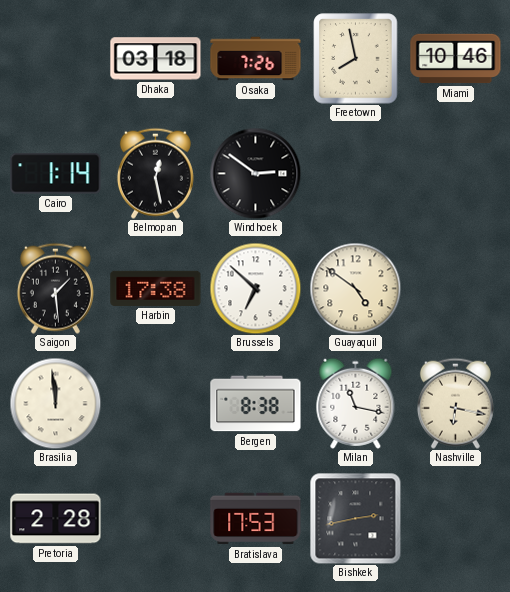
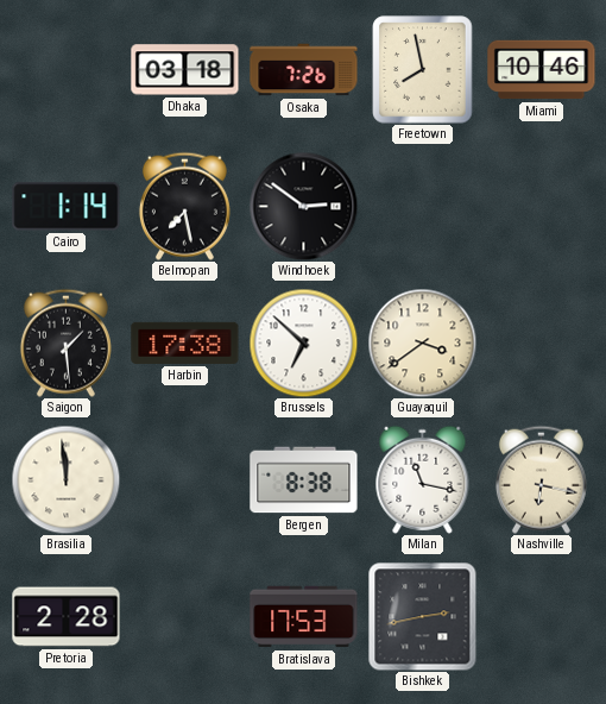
Belmopan: 12:28 -> 7:28
Guayaquil: 4:51 -> 3:39
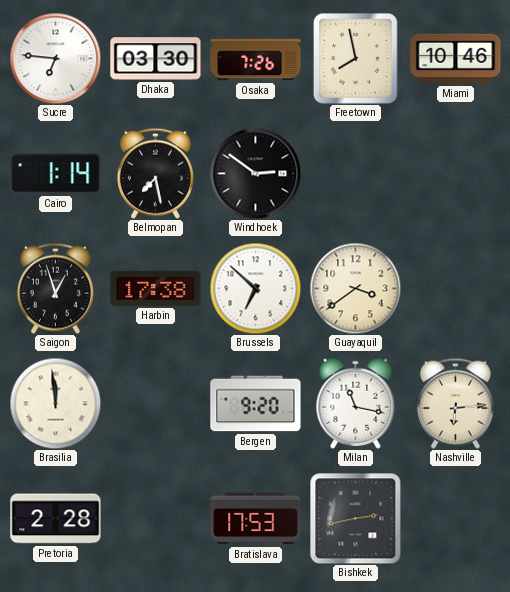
Sucre: none -> 6:46
Dhaka: 03:18 -> 03:30
Saigon: 1:29 -> 12:57
Bergen: 8:38 -> 9:20
Nashville: 6:17 -> 6:14
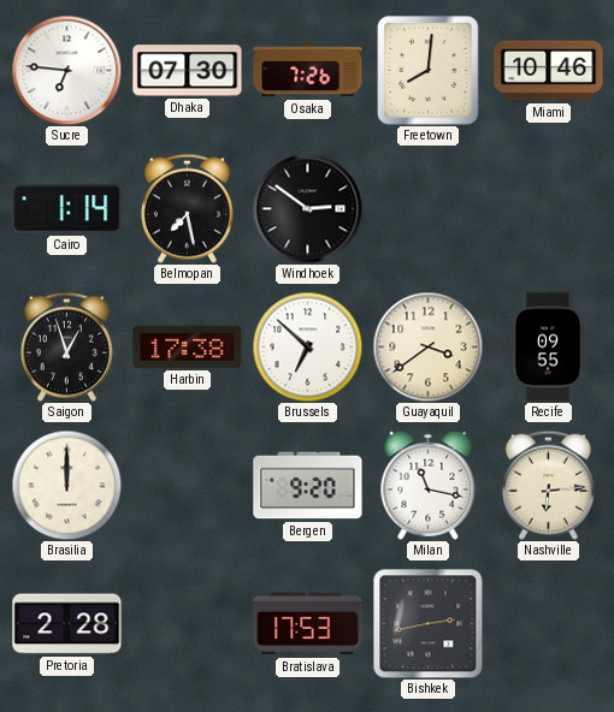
Dhaka: 03:30 -> 07:30
Freetown: 7:58 -> 8:01
Recife: none -> 09:55
Brasilia: 11:59 -> 12:00
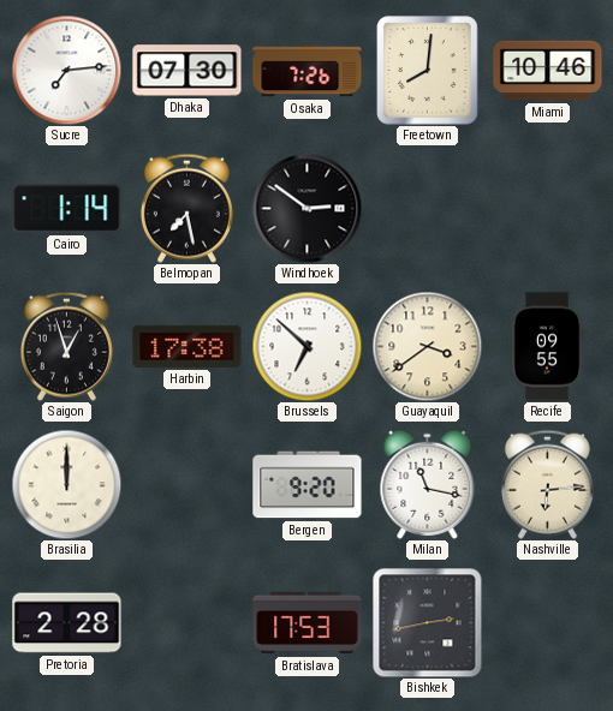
Sucre: 6:46 -> 7:14
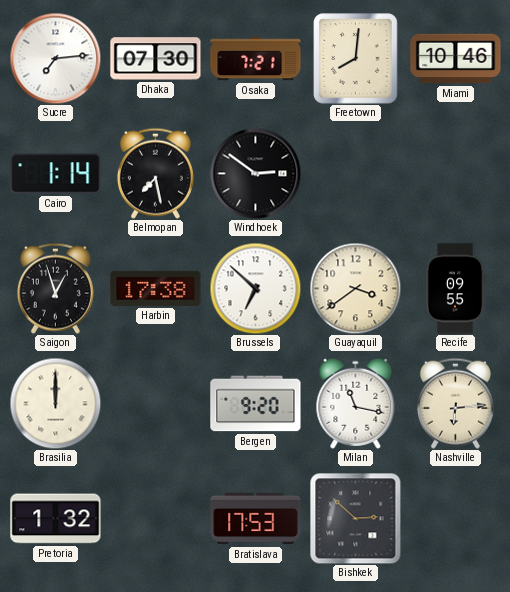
Osaka: 7:26 -> 7:21
Pretoria: 2:28 -> 1:32
Bishkek: 2:43 -> 2:52
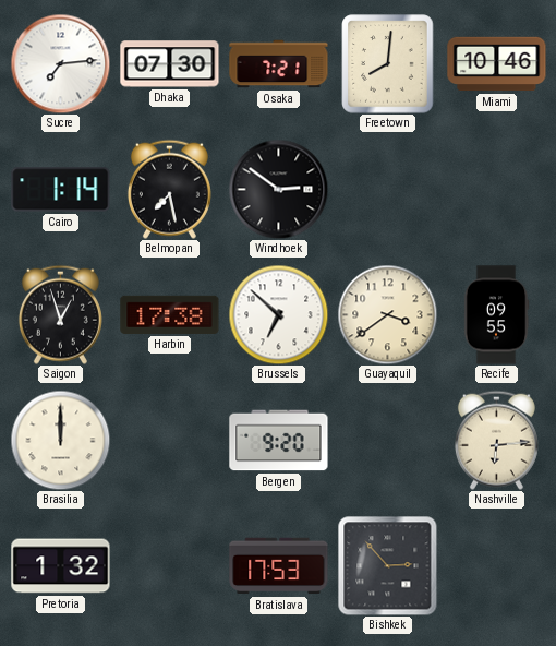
Milan: 11:17 -> none
Bishkek: 2:52 -> 2:53
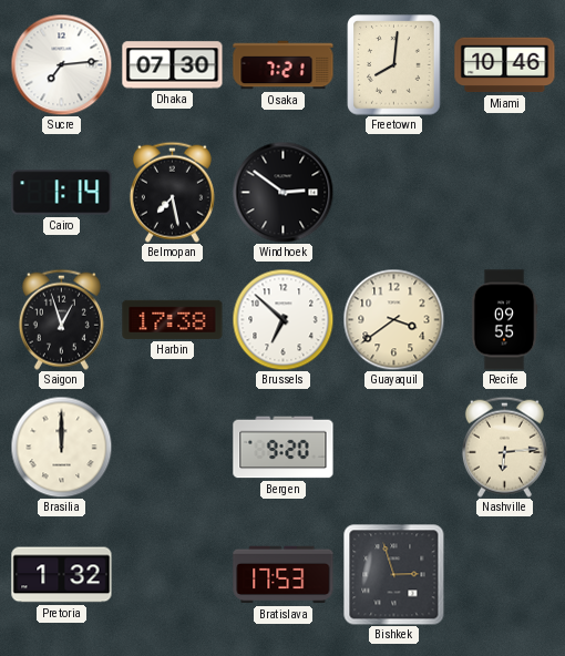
Bishkek: 2:53 -> 2:57
